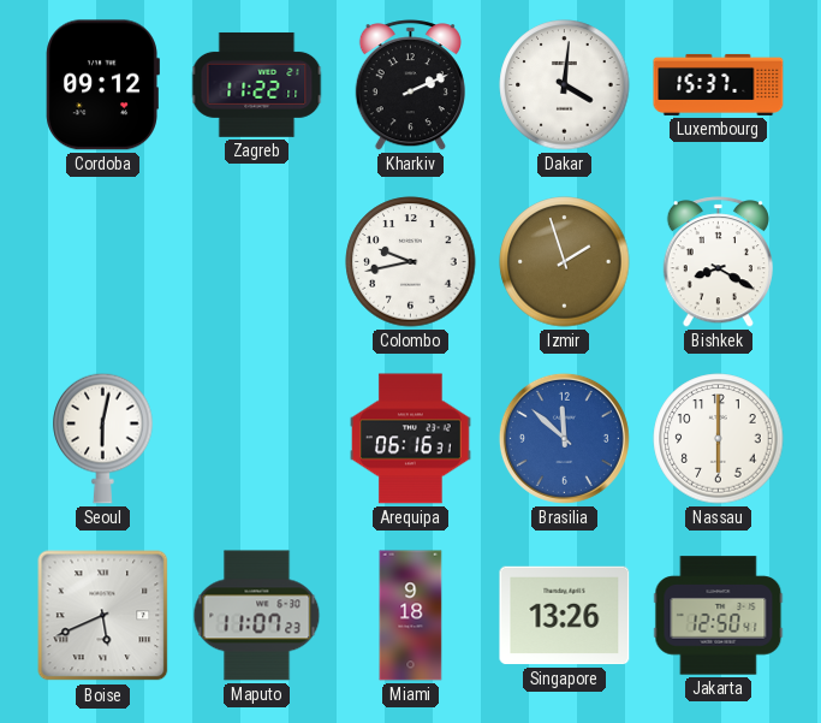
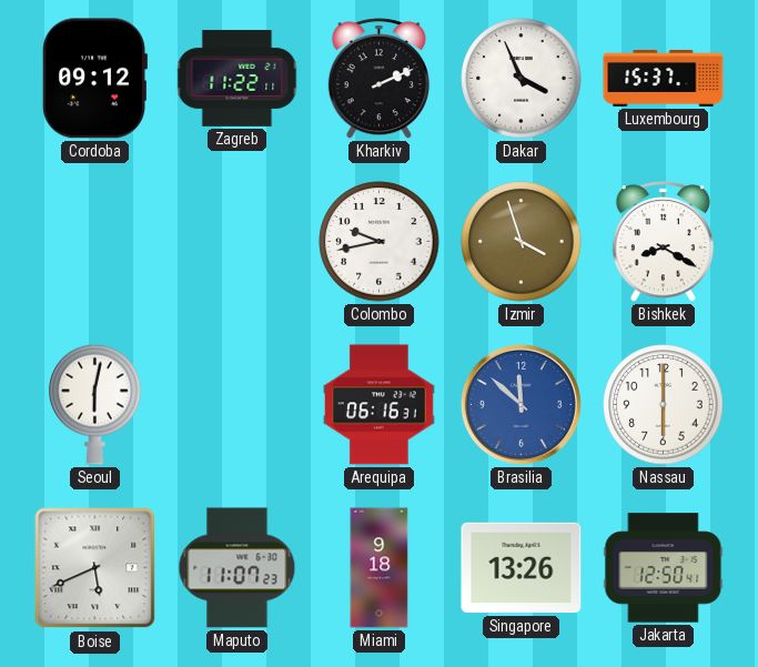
Dakar: 4:01 -> 3:56
Izmir: 1:57 -> 3:57
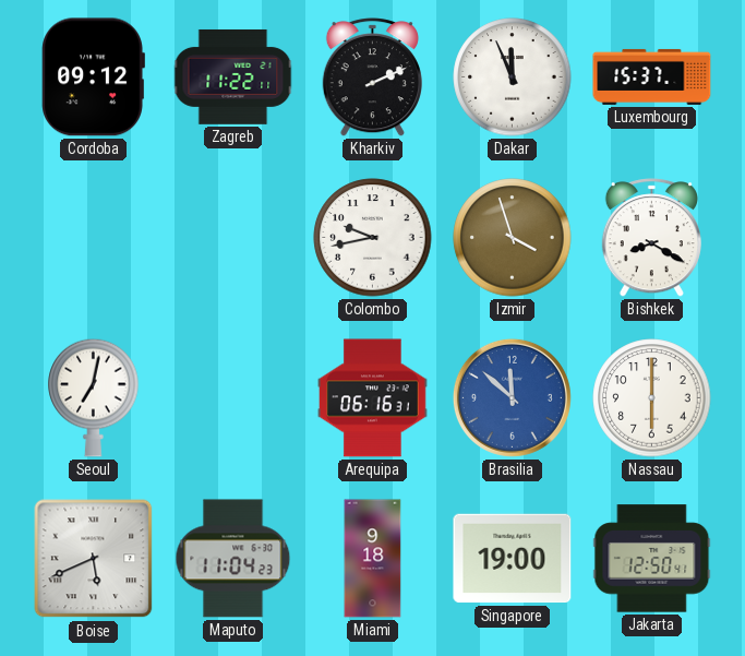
Dakar: 3:56 -> 11:56
Seoul: 6:02 -> 7:02
Maputo: 11:07 -> 11:04
Singapore: 13:26 -> 19:00
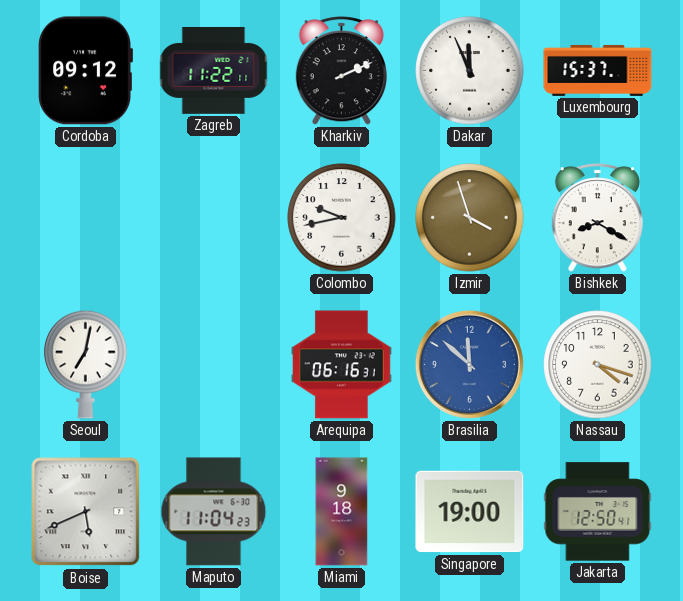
Nassau: 6:00 -> 4:18
